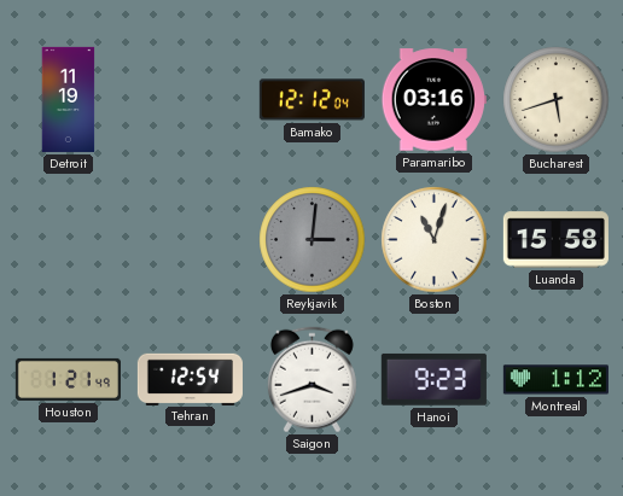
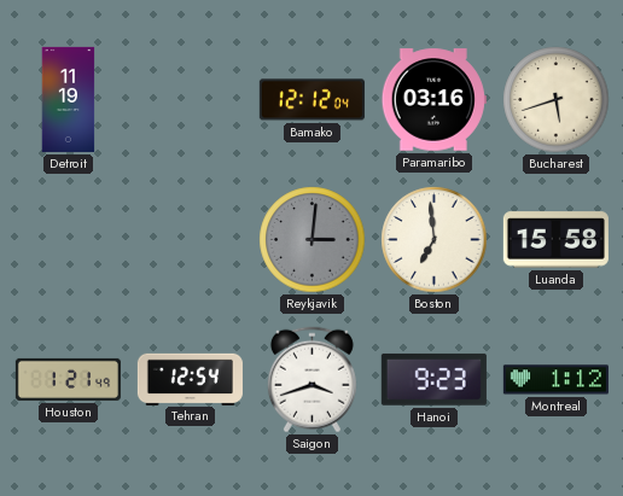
Boston: 11:03 -> 6:59
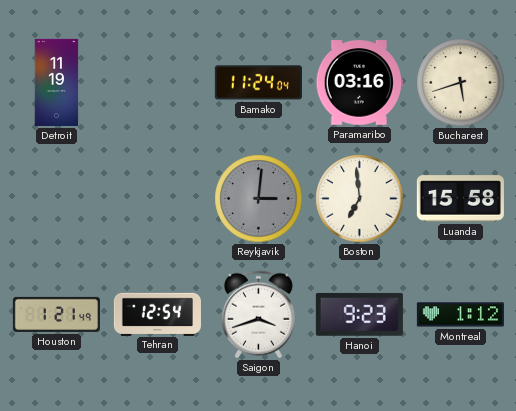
Bamako: 12:12 -> 11:24
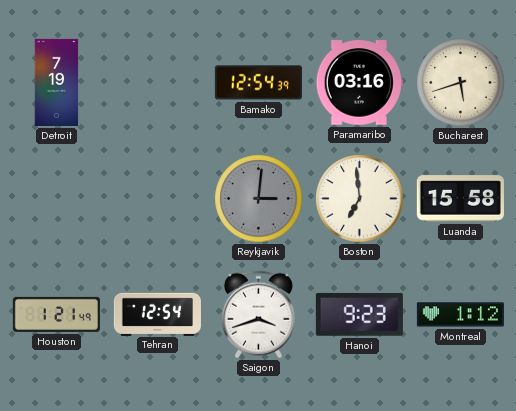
Detroit: 11:19 -> 7:19
Bamako: 11:24 -> 12:54
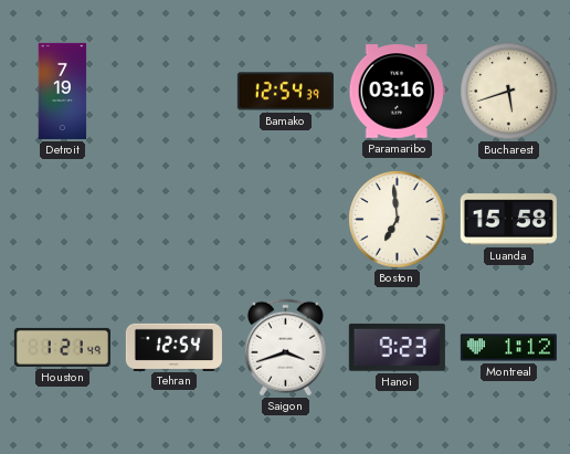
Reykjavik: 3:01 -> none
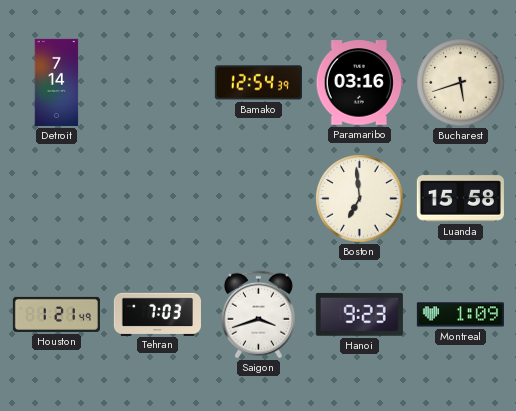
Detroit: 7:19 -> 7:14
Tehran: 12:54 -> 7:03
Montreal: 1:12 -> 1:09
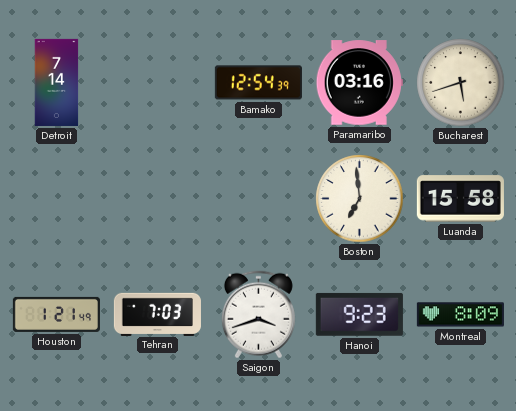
Montreal: 1:09 -> 8:09
